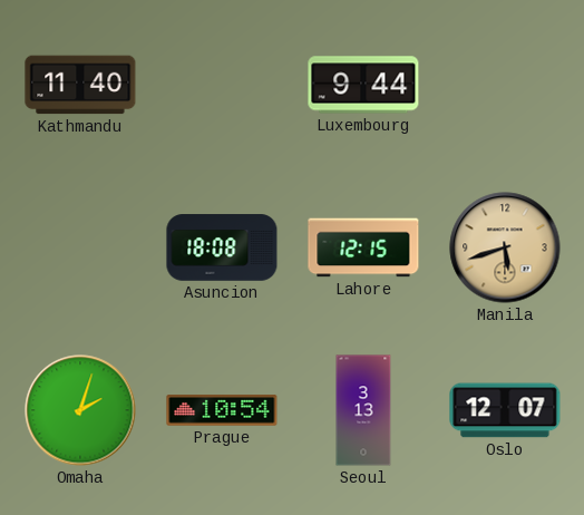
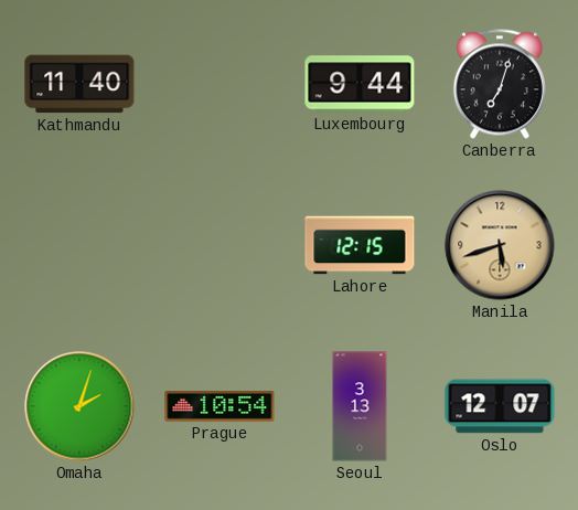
Canberra: none -> 7:03
Asuncion: 18:08 -> none
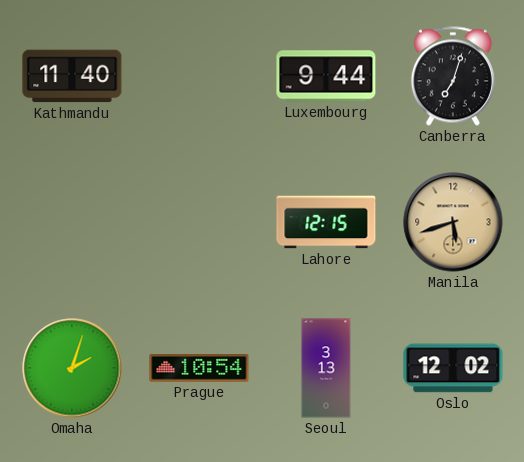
Oslo: 12:07 -> 12:02
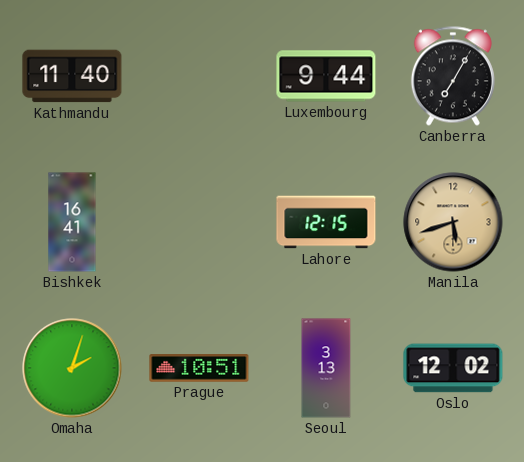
Canberra: 7:03 -> 7:05
Bishkek: none -> 16:41
Prague: 10:54 -> 10:51
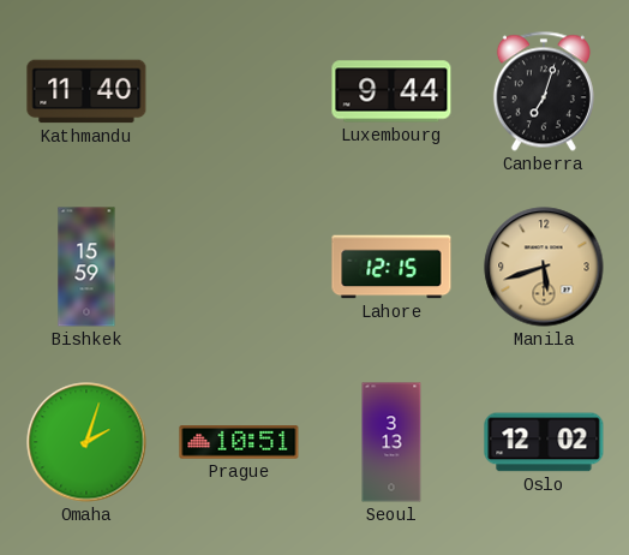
Canberra: 7:05 -> 7:03
Bishkek: 16:41 -> 15:59
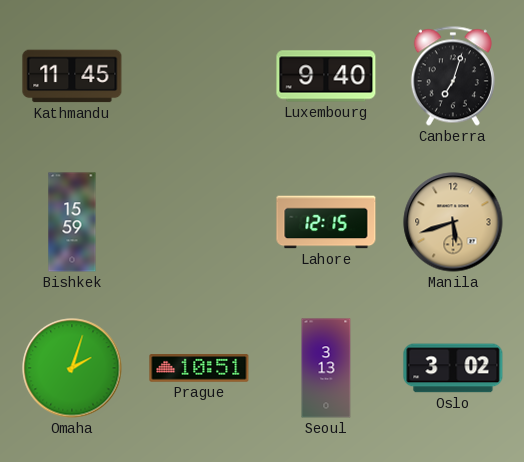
Kathmandu: 11:40 -> 11:45
Luxembourg: 9:44 -> 9:40
Oslo: 12:02 -> 3:02
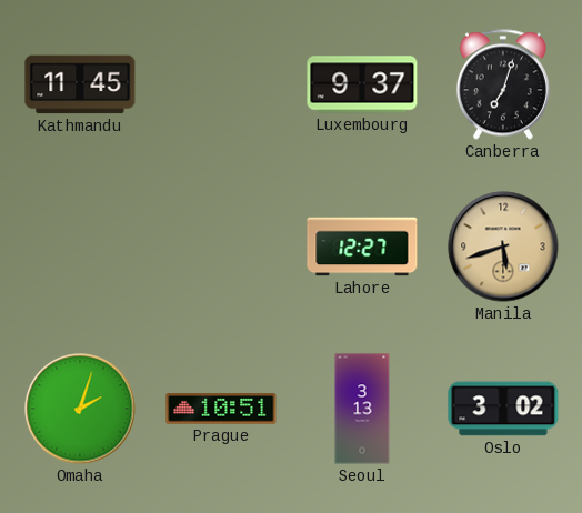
Luxembourg: 9:40 -> 9:37
Bishkek: 15:59 -> none
Lahore: 12:15 -> 12:27
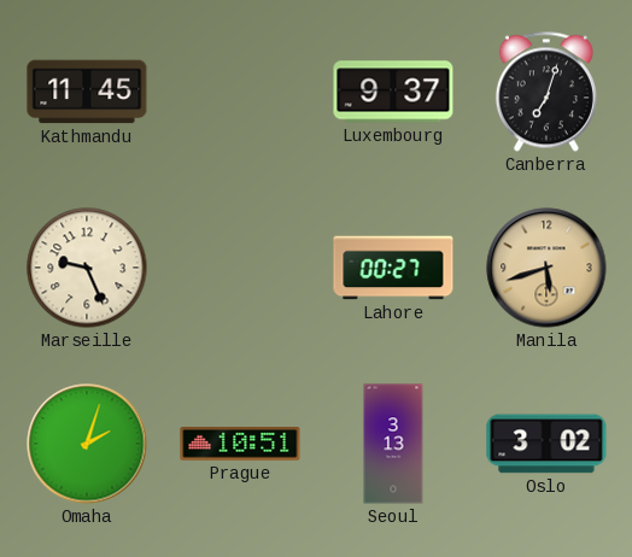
Marseille: none -> 9:26
Lahore: 12:27 -> 00:27
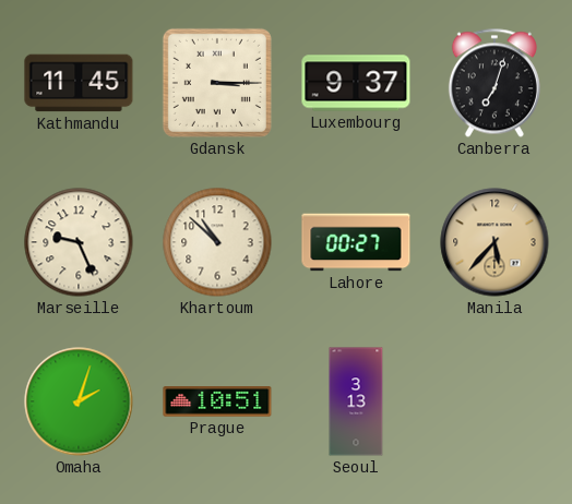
Gdansk: none -> 3:15
Khartoum: none -> 10:52
Manila: 5:42 -> 5:37
Oslo: 3:02 -> none
